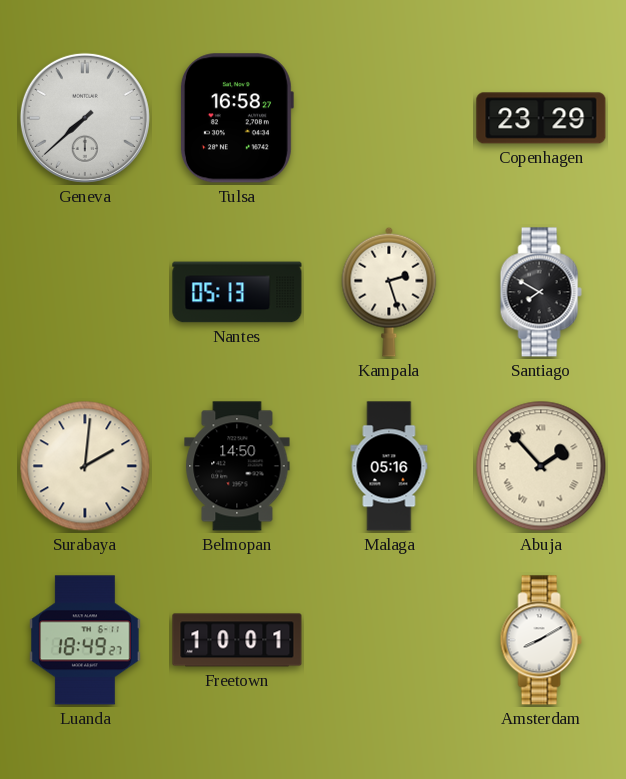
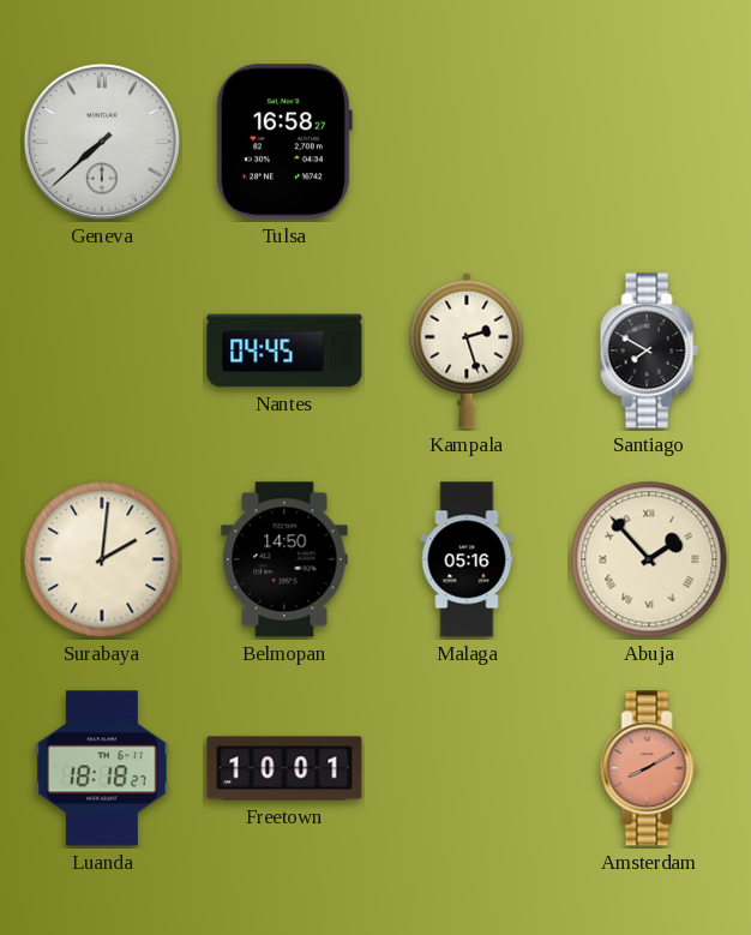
Copenhagen: 23:29 -> none
Nantes: 05:13 -> 04:45
Luanda: 18:49 -> 18:18
Amsterdam dial: white -> salmon
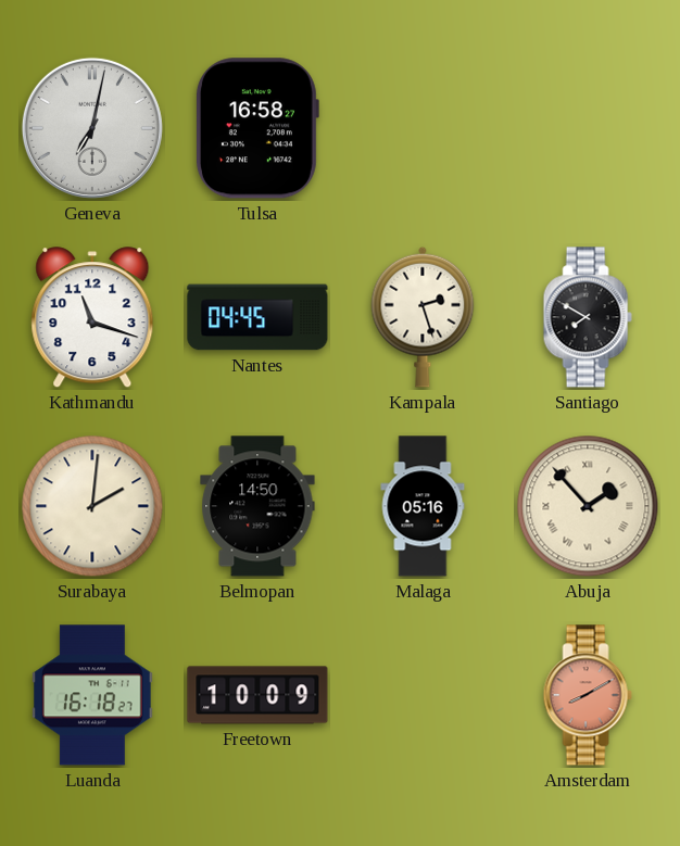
Geneva: 7:38 -> 7:02
Kathmandu: none -> 11:18
Luanda: 18:18 -> 16:18
Freetown: 10:01 -> 10:09
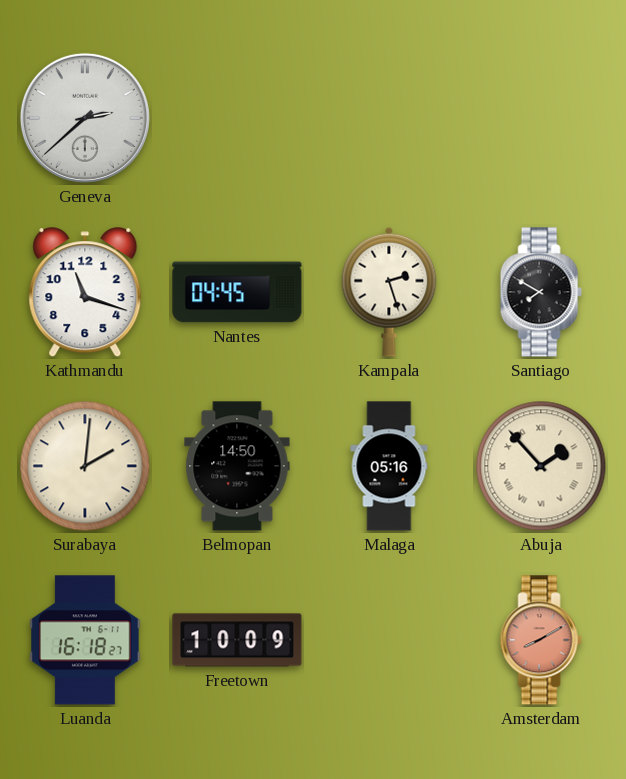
Geneva: 7:02 -> 2:38
Tulsa: 16:58 -> none
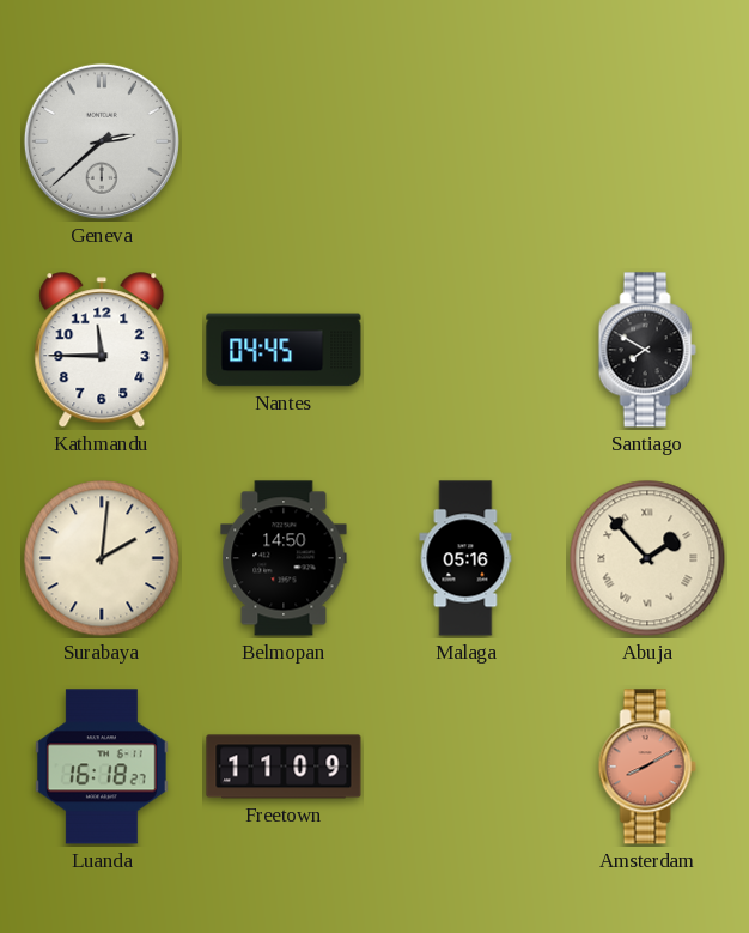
Kathmandu: 11:18 -> 11:45
Kampala: 2:27 -> none
Freetown: 10:09 -> 11:09
